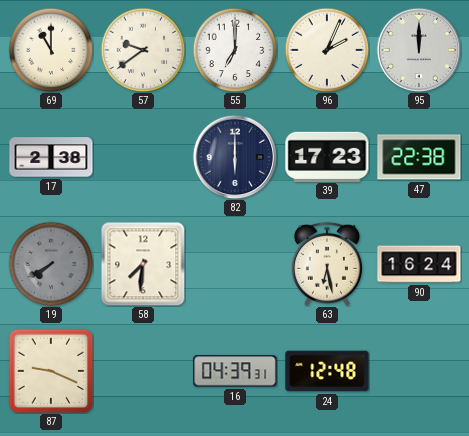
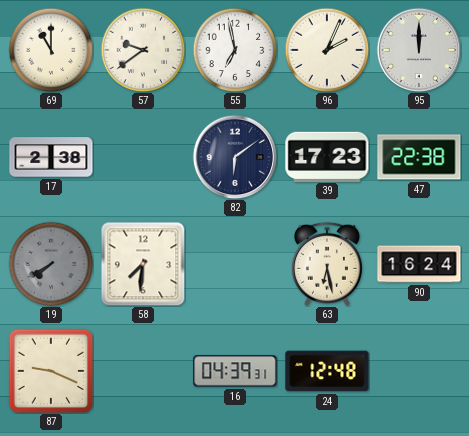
55: 7:00 -> 6:58
82: 6:00 -> 6:09
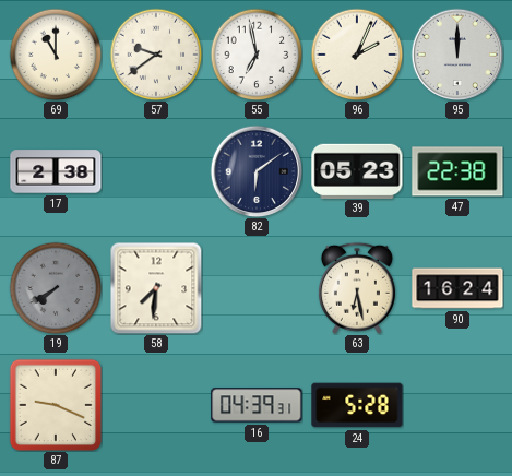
39: 17:23 -> 05:23
24: 12:48 -> 5:28
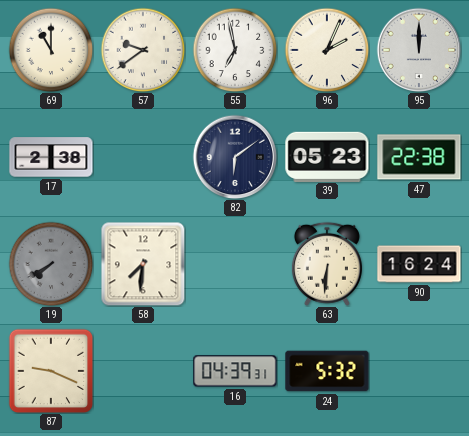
63: 6:28 -> 6:31
24: 5:28 -> 5:32
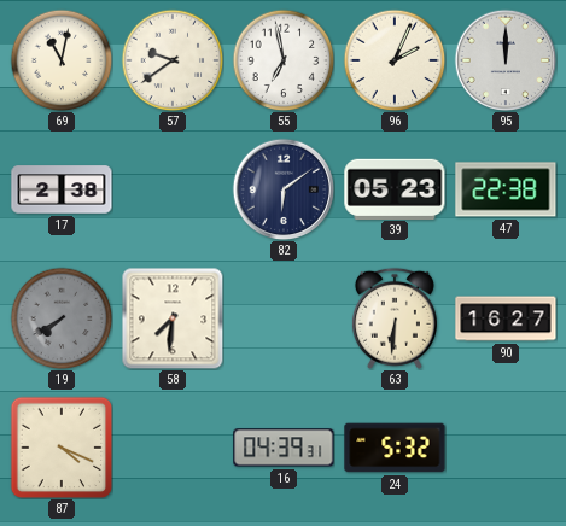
69: 11:00 -> 11:02
90: 16:24 -> 16:27
87: 9:19 -> 4:19
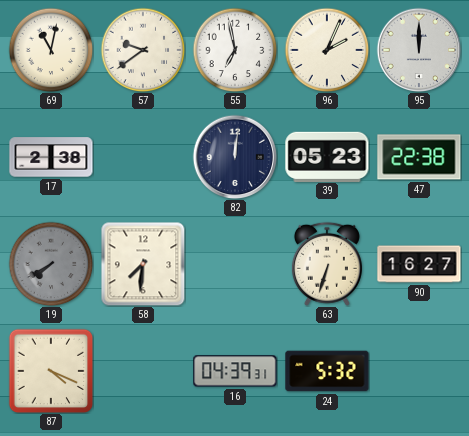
82: 6:09 -> 12:01
63: 6:31 -> 6:33
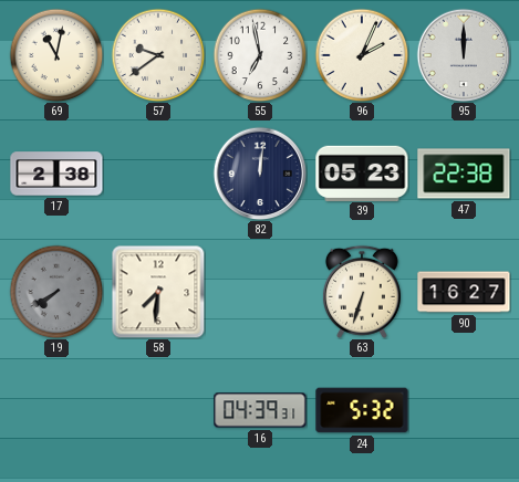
87: 4:19 -> none
